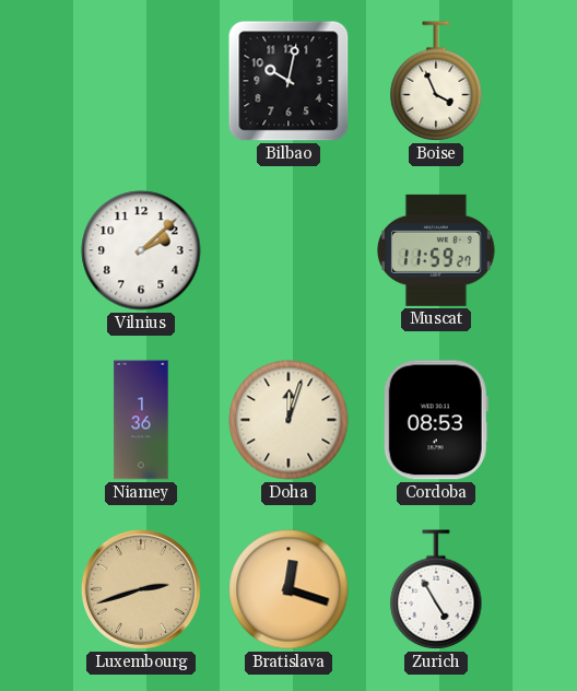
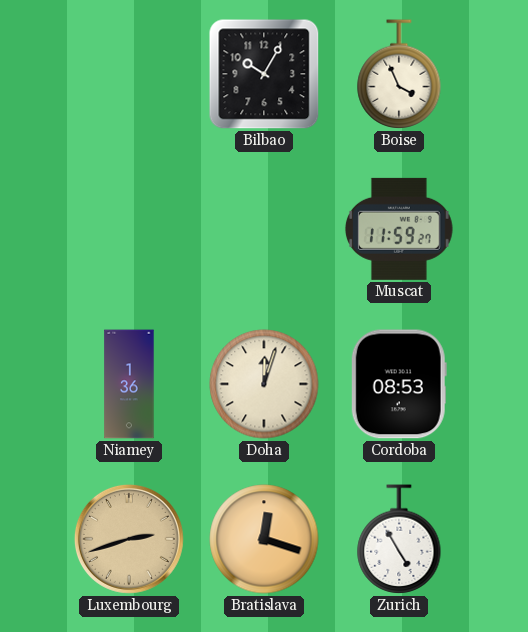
Bilbao: 10:02 -> 10:05
Vilnius: 2:08 -> none
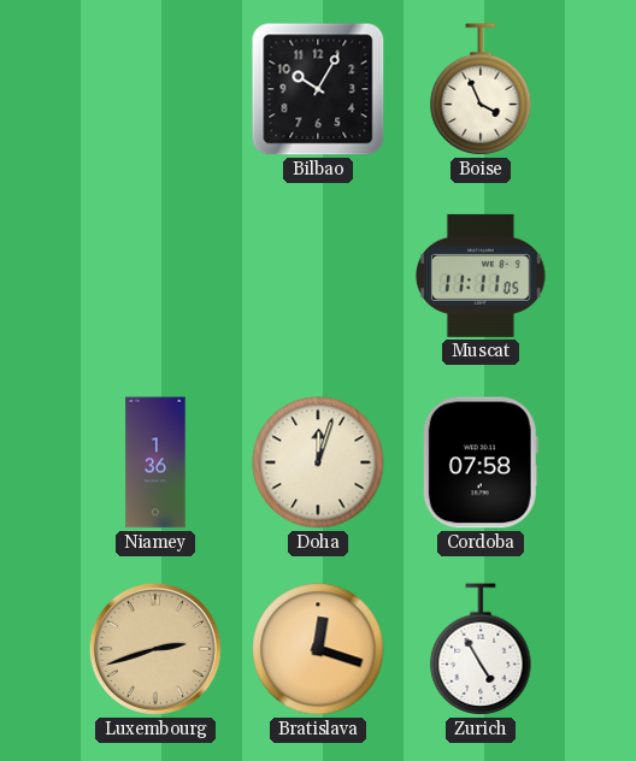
Muscat: 11:59 -> 11:11
Cordoba: 08:53 -> 07:58
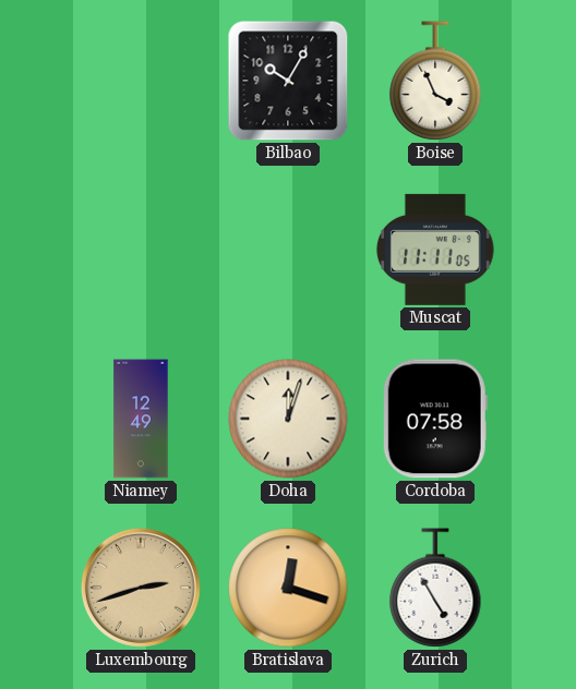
Niamey: 1:36 -> 12:49
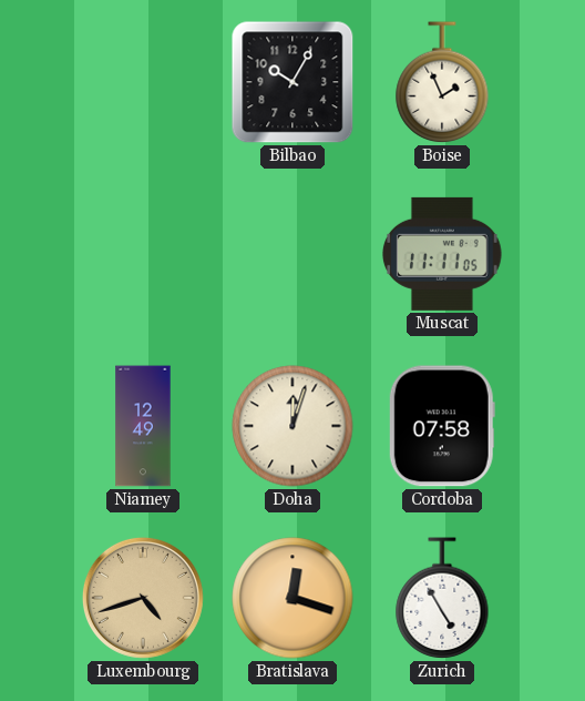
Boise: 3:56 -> 1:56
Luxembourg: 2:42 -> 4:42
